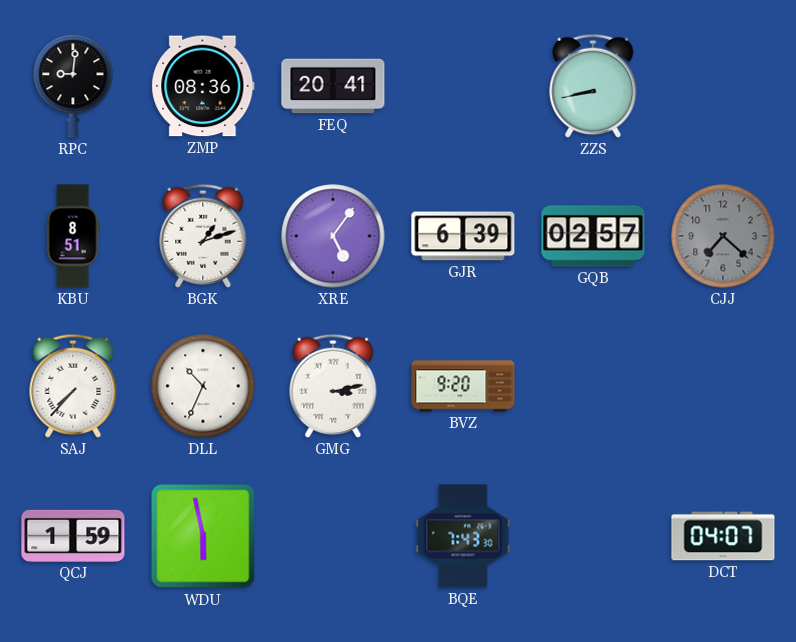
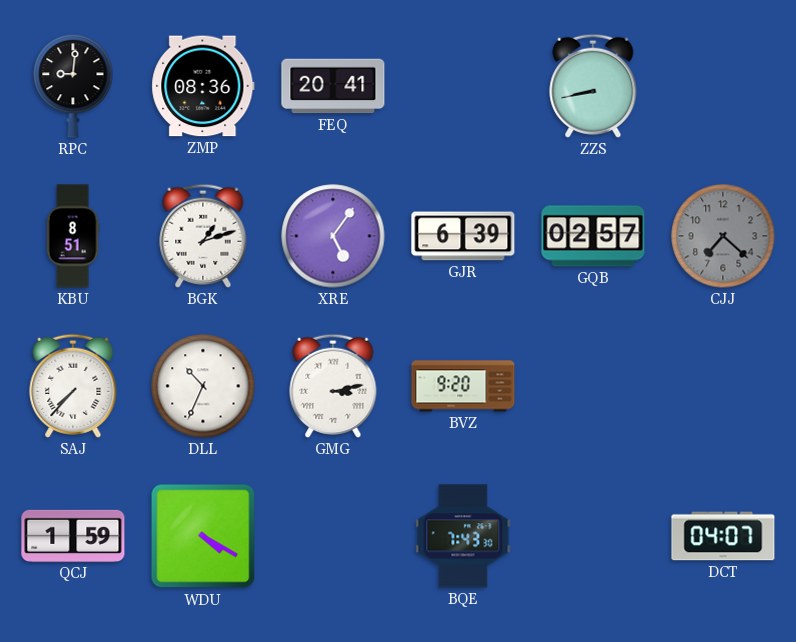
WDU: 5:58 -> 4:20
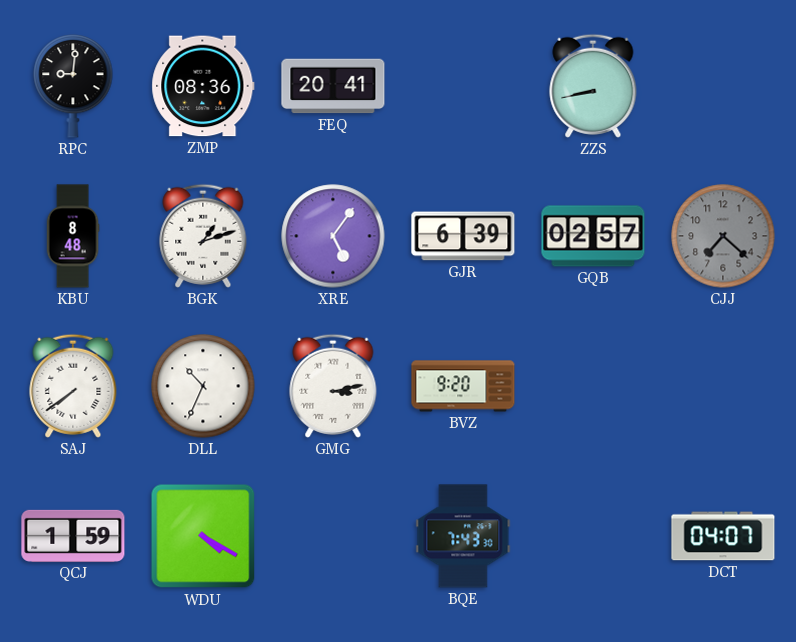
KBU: 8:51 -> 8:48
SAJ: 7:37 -> 7:39
